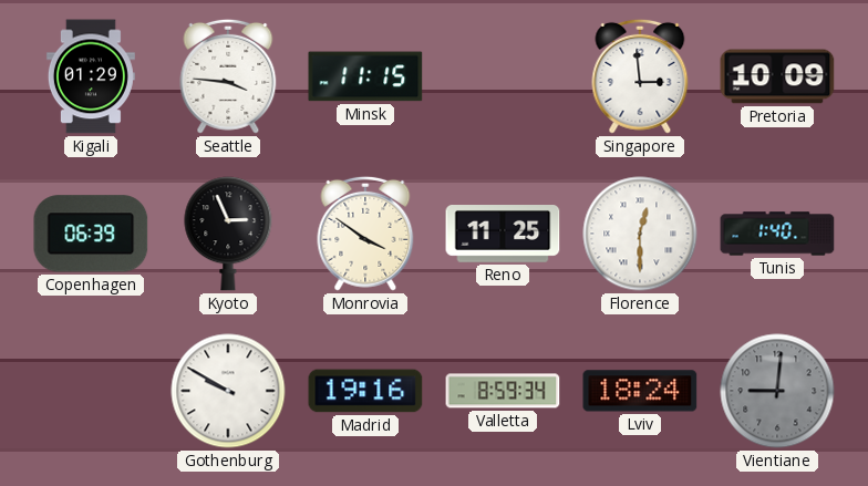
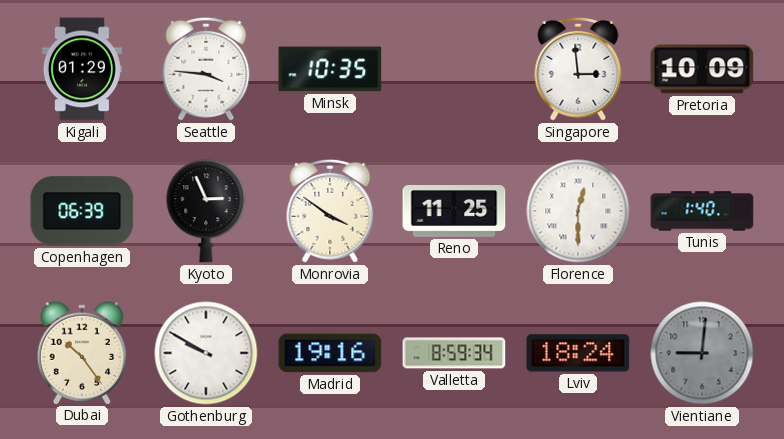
Minsk: 11:15 -> 10:35
Dubai: none -> 10:24
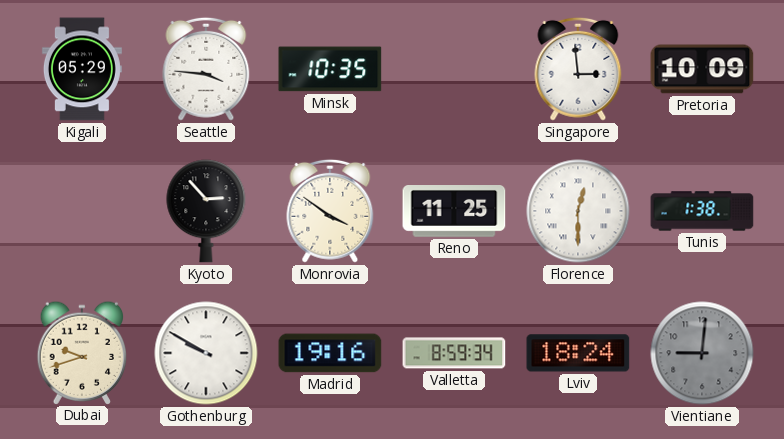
Kigali: 01:29 -> 05:29
Copenhagen: 06:39 -> none
Kyoto: 2:56 -> 2:53
Tunis: 1:40 -> 1:38
Dubai: 10:24 -> 9:42
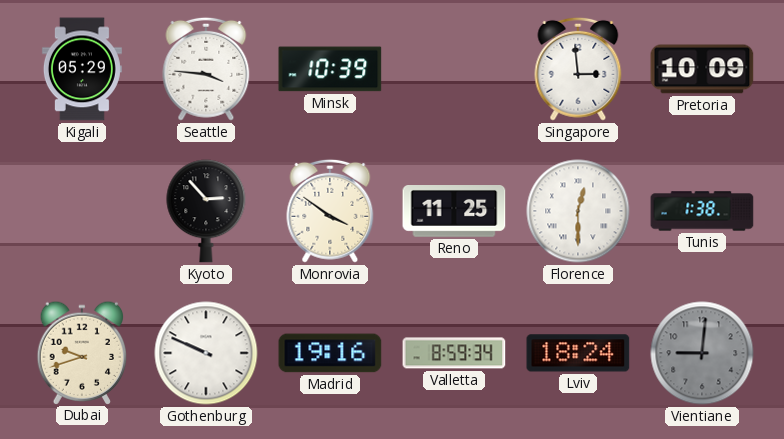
Minsk: 10:35 -> 10:39
Gothenburg: 9:50 -> 9:49
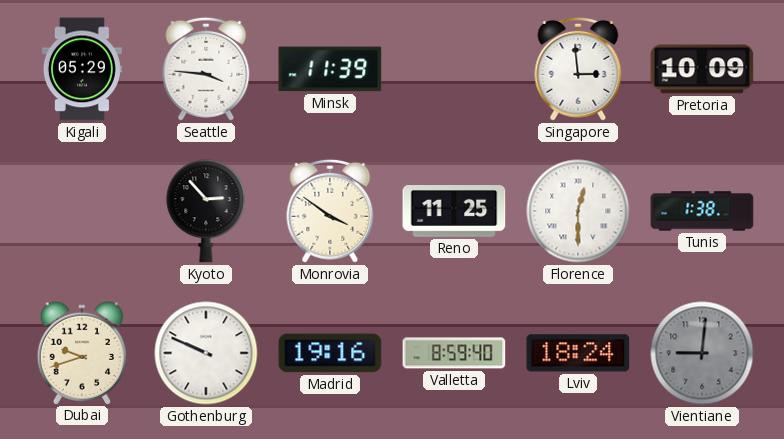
Minsk: 10:39 -> 11:39
Valletta: 8:59:34 -> 8:59:40
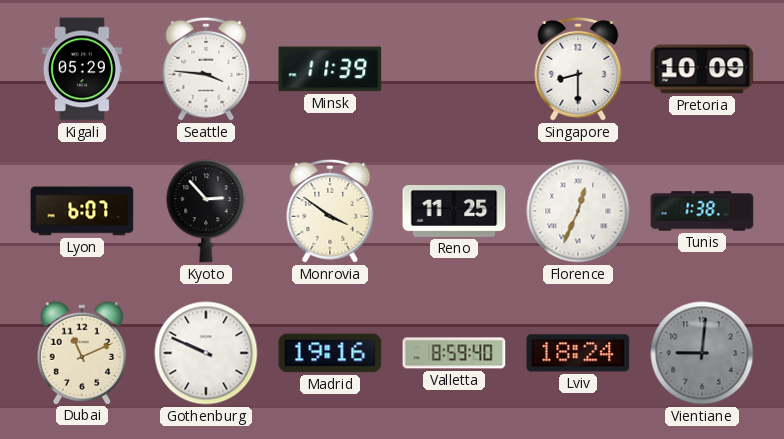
Singapore: 2:59 -> 8:30
Lyon: none -> 6:07
Florence: 12:30 -> 12:34
Dubai: 9:42 -> 11:11
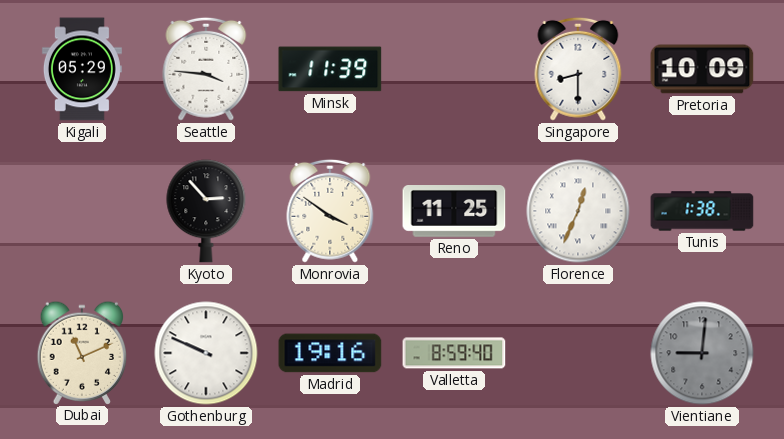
Lyon: 6:07 -> none
Lviv: 18:24 -> none
